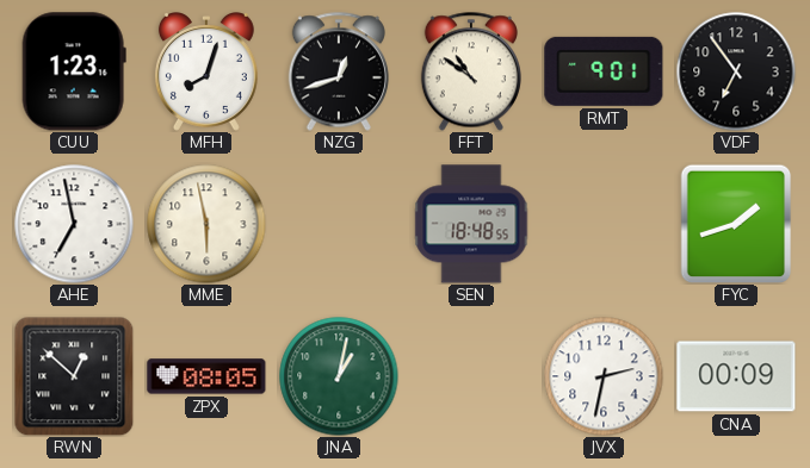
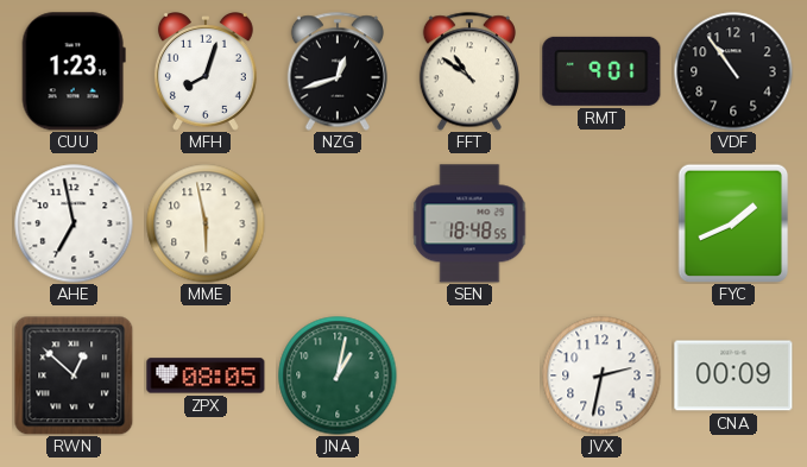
VDF: 6:54 -> 10:54
FYC: 1:42 -> 1:41
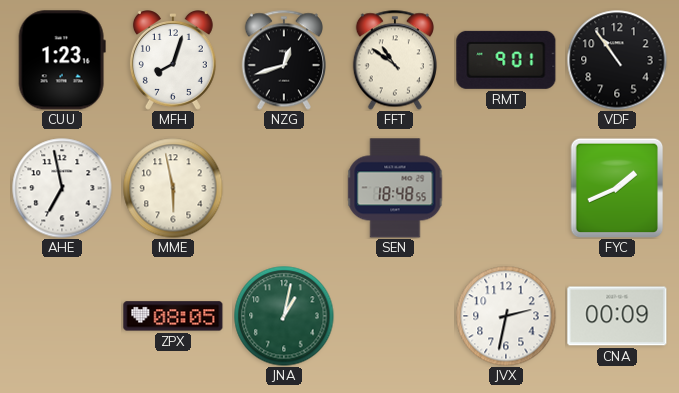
RWN: 12:52 -> none
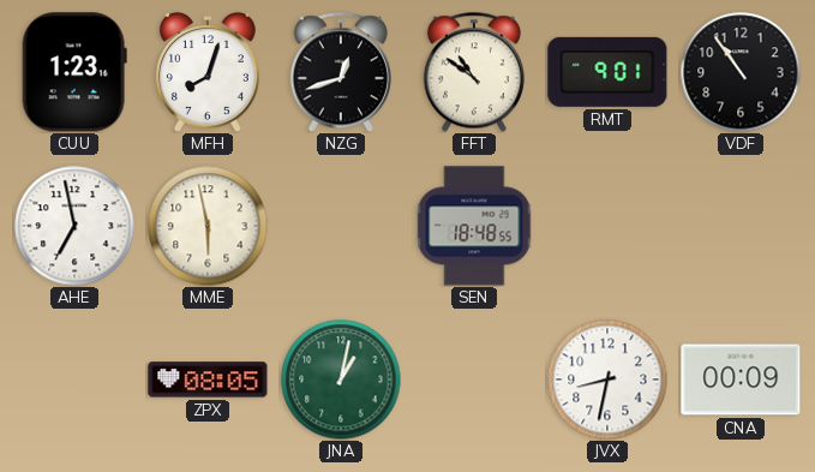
FYC: 1:41 -> none
JVX: 2:32 -> 8:32
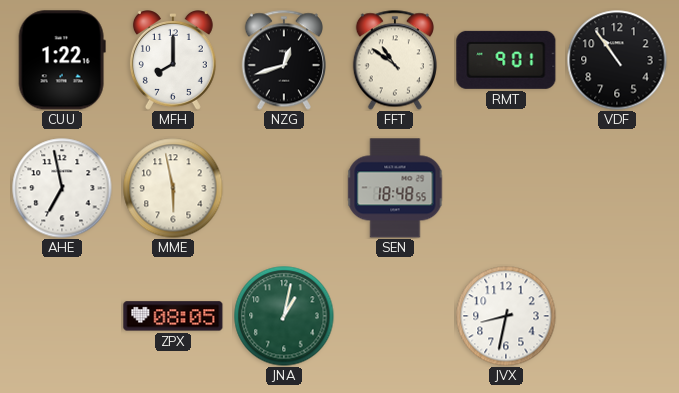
CUU: 1:23 -> 1:22
MFH: 8:03 -> 8:00
CNA: 00:09 -> none
